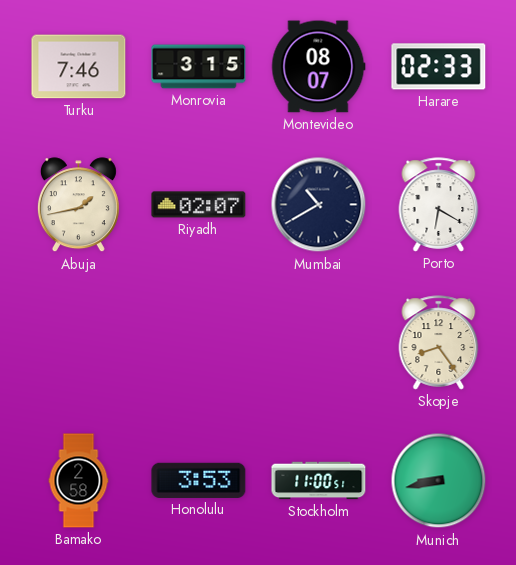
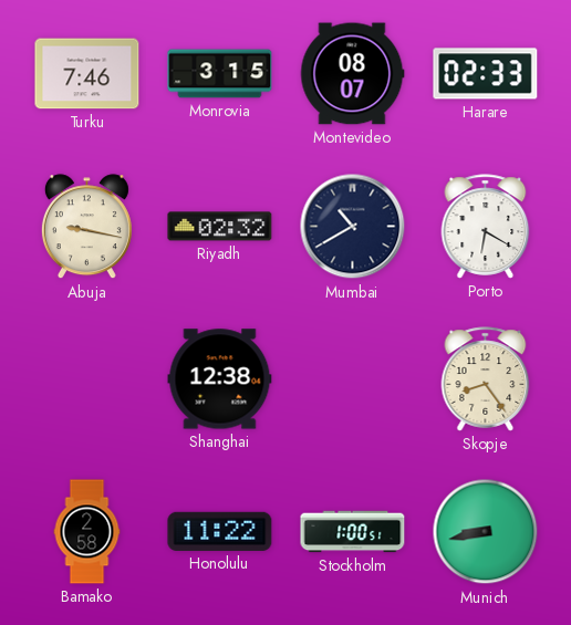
Abuja: 1:43 -> 9:17
Riyadh: 02:07 -> 02:32
Shanghai: none -> 12:38
Honolulu: 3:53 -> 11:22
Stockholm: 11:00 -> 1:00
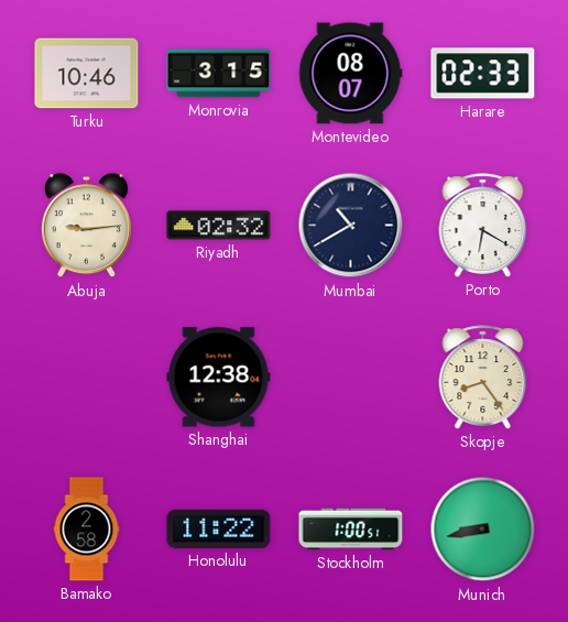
Turku: 7:46 -> 10:46
Abuja: 9:17 -> 9:14
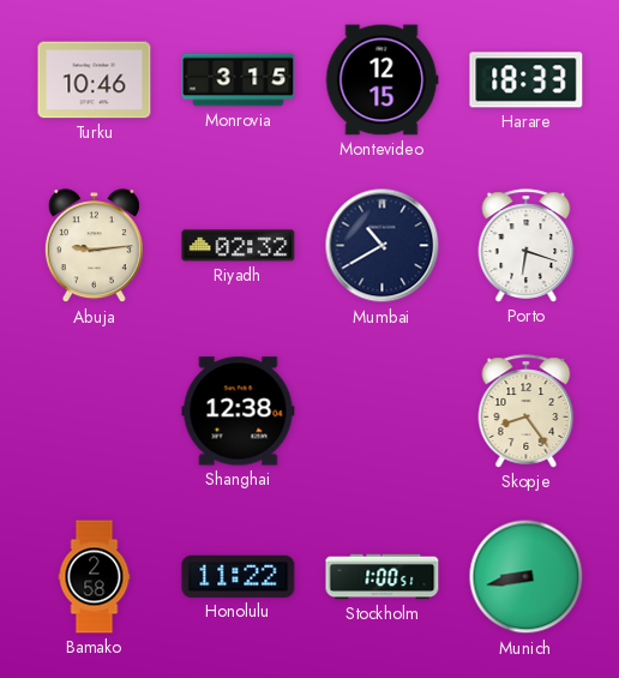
Montevideo: 08:07 -> 12:15
Harare: 02:33 -> 18:33
Porto: 6:20 -> 6:18
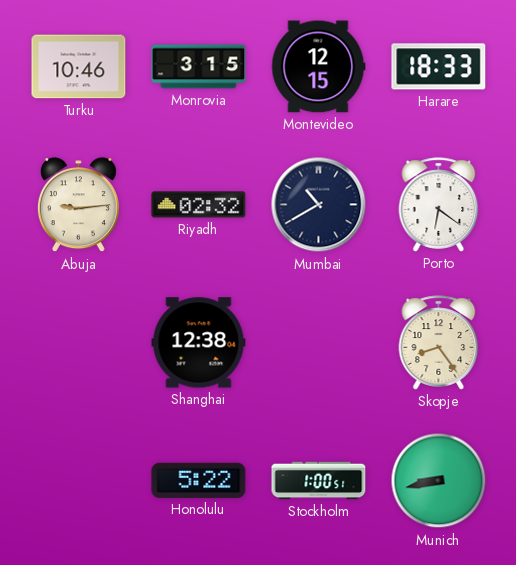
Porto: 6:18 -> 6:21
Bamako: 2:58 -> none
Honolulu: 11:22 -> 5:22
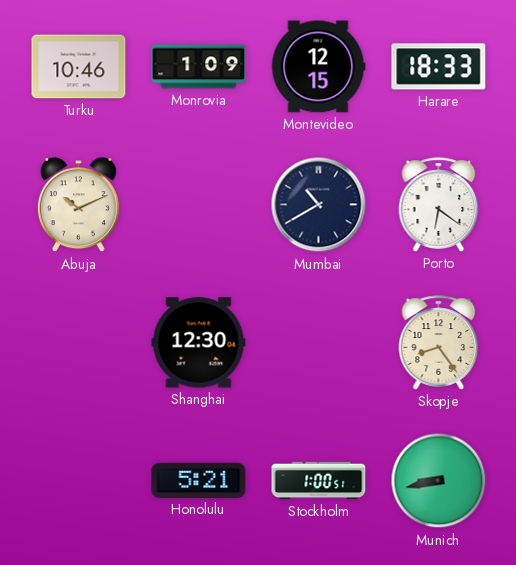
Monrovia: 3:15 -> 1:09
Abuja: 9:14 -> 10:11
Riyadh: 02:32 -> none
Shanghai: 12:38 -> 12:30
Honolulu: 5:22 -> 5:21
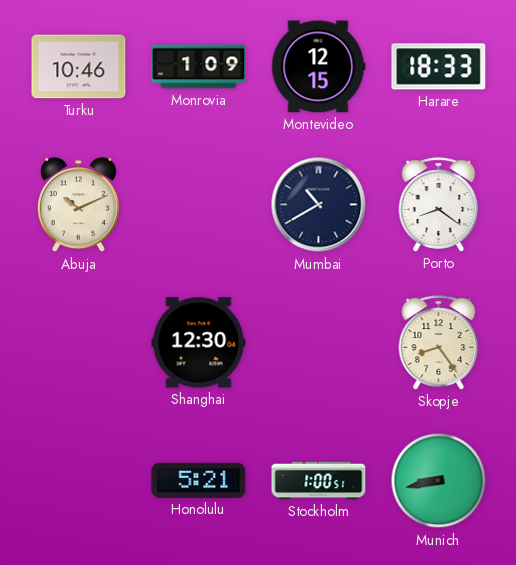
Porto: 6:21 -> 8:21
